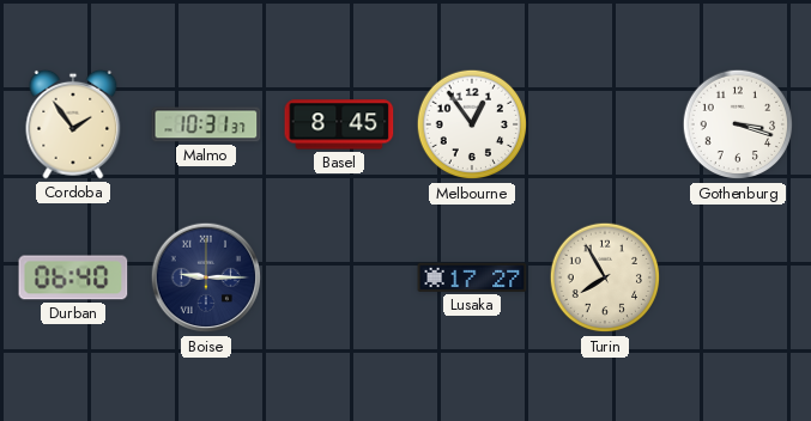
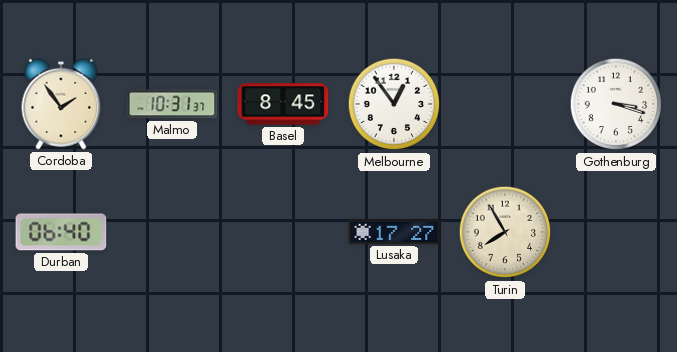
Boise: 9:15 -> none
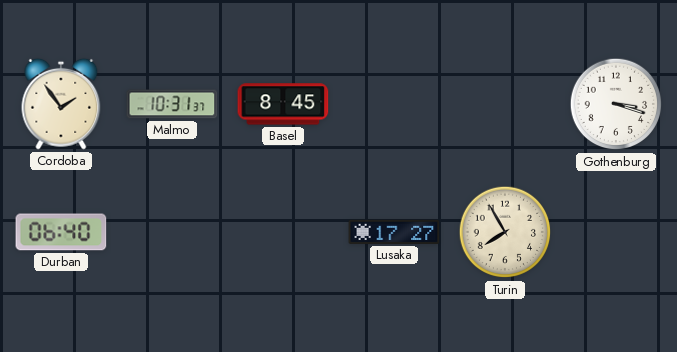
Melbourne: 12:54 -> none
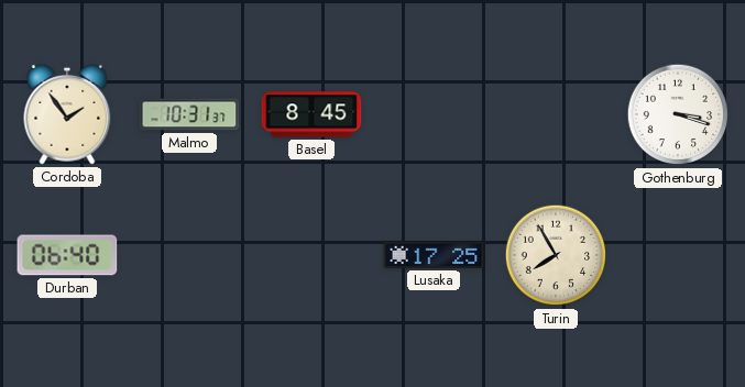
Lusaka: 17:27 -> 17:25
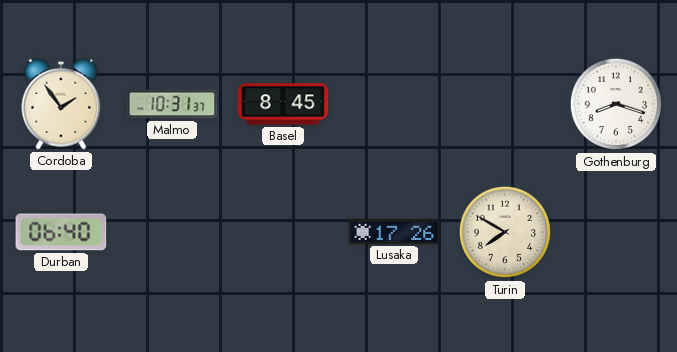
Gothenburg: 3:18 -> 8:18
Lusaka: 17:25 -> 17:26
Turin: 7:55 -> 7:50
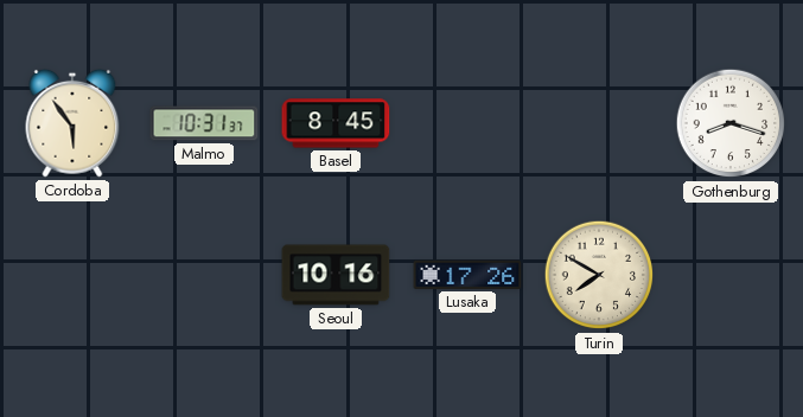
Cordoba: 1:54 -> 5:54
Durban: 06:40 -> none
Seoul: none -> 10:16
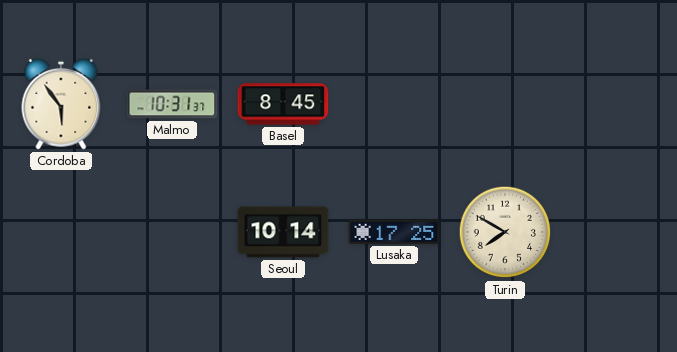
Gothenburg: 8:18 -> none
Seoul: 10:16 -> 10:14
Lusaka: 17:26 -> 17:25
